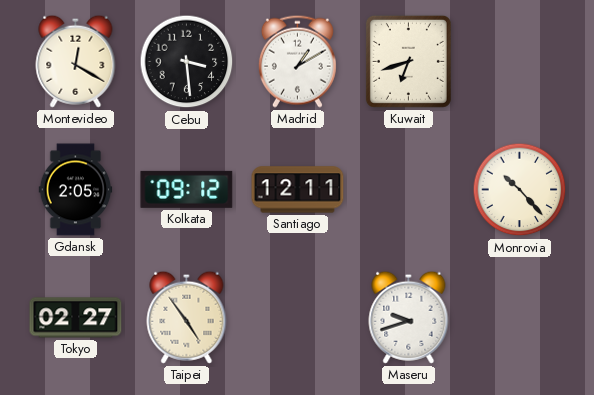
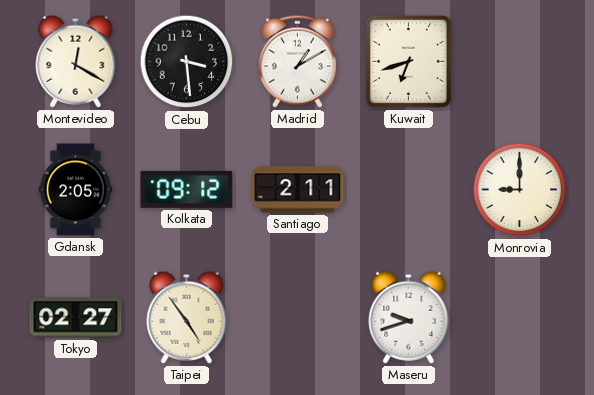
Santiago: 12:11 -> 2:11
Monrovia: 10:23 -> 9:00
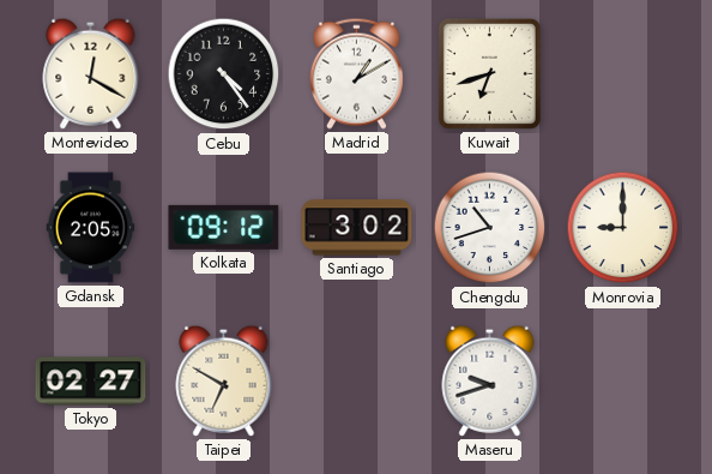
Cebu: 3:29 -> 4:24
Santiago: 2:11 -> 3:02
Chengdu: none -> 10:42
Taipei: 4:54 -> 6:50
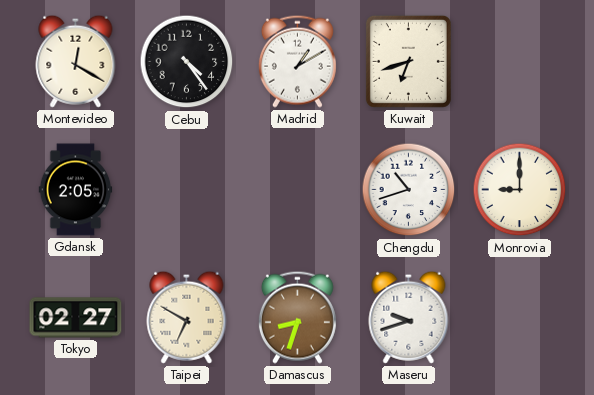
Kolkata: 09:12 -> none
Santiago: 3:02 -> none
Damascus: none -> 8:33
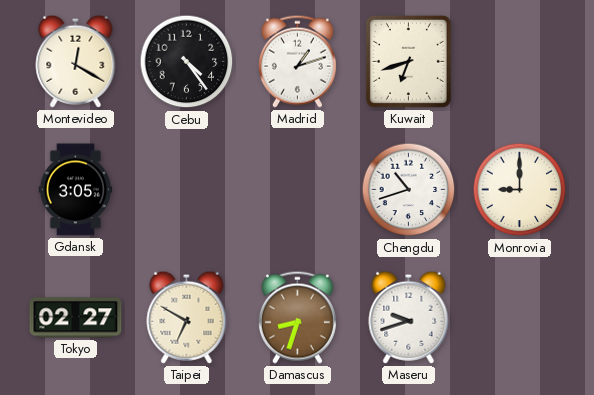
Madrid: 1:10 -> 1:12
Gdansk: 2:05 -> 3:05
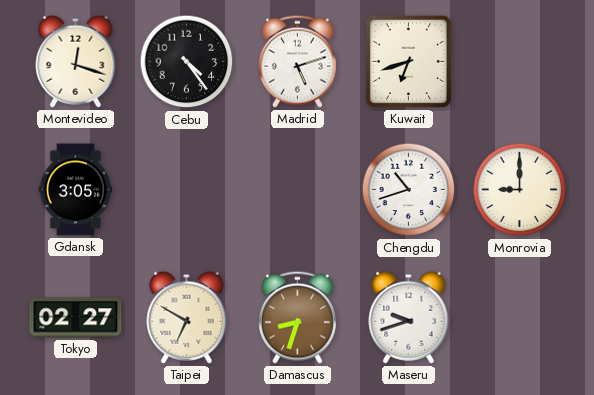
Montevideo: 12:20 -> 12:18
Madrid: 1:12 -> 5:12
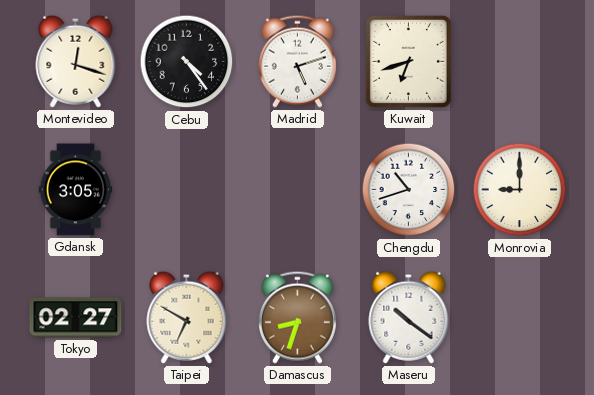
Maseru: 9:42 -> 10:21
